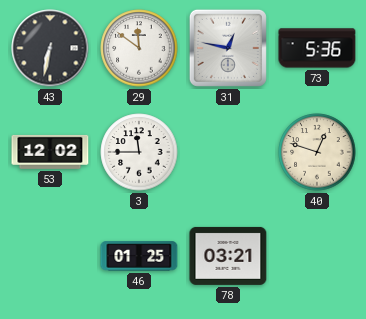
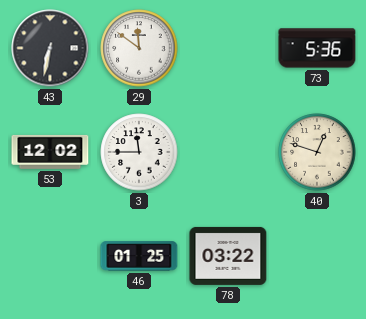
31: 12:47 -> none
78: 03:21 -> 03:22
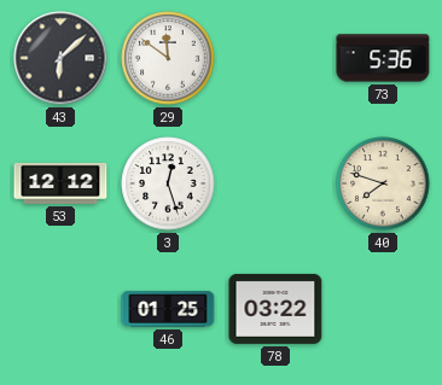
43: 6:32 -> 6:08
53: 12:02 -> 12:12
3: 11:45 -> 12:27
40: 12:48 -> 7:48
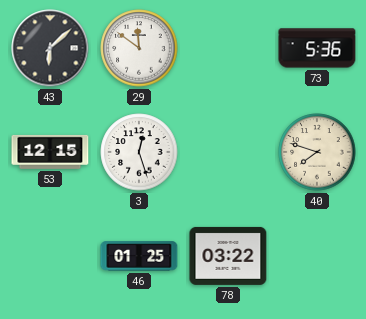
53: 12:12 -> 12:15
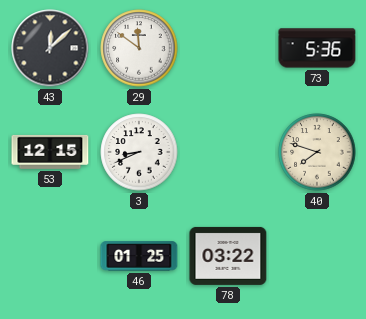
43: 6:08 -> 12:08
3: 12:27 -> 8:41
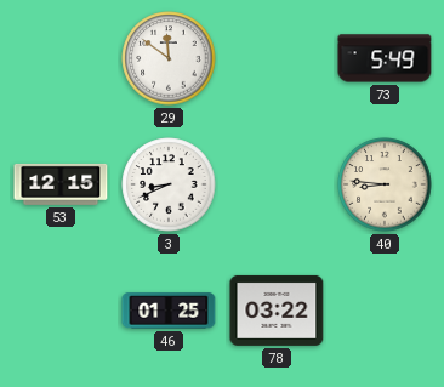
43: 12:08 -> none
73: 5:36 -> 5:49
40: 7:48 -> 8:46
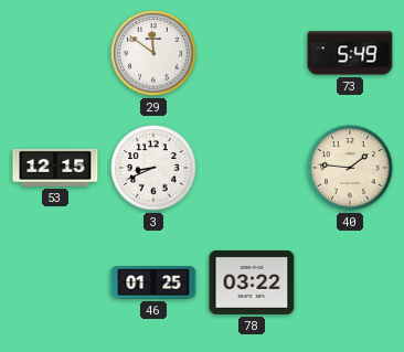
40: 8:46 -> 1:46
